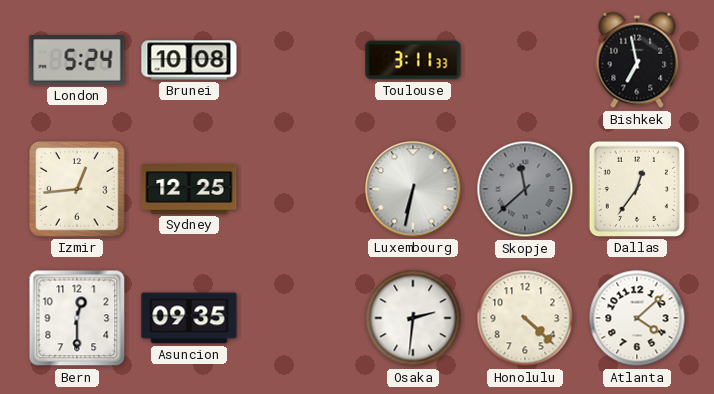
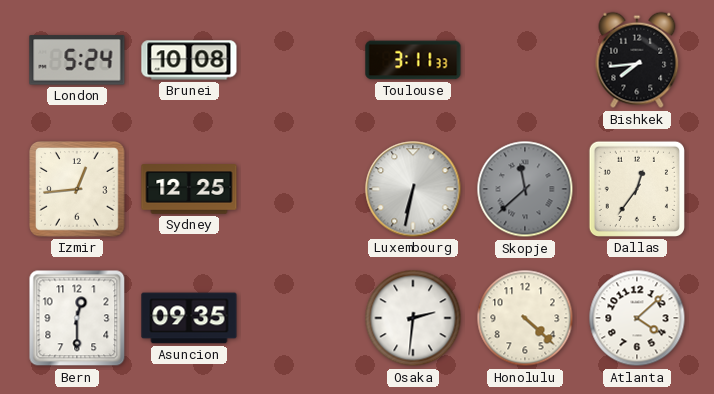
Bishkek: 6:58 -> 7:44
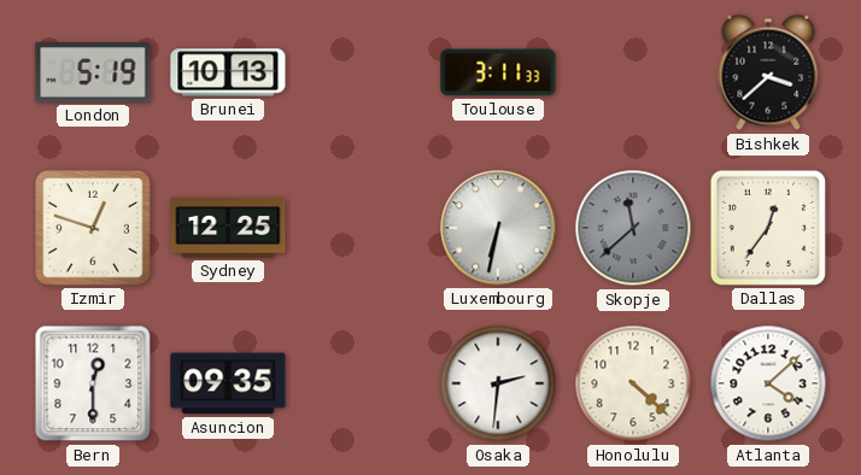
London: 5:24 -> 5:19
Brunei: 10:08 -> 10:13
Bishkek: 7:44 -> 3:38
Izmir: 12:44 -> 12:48
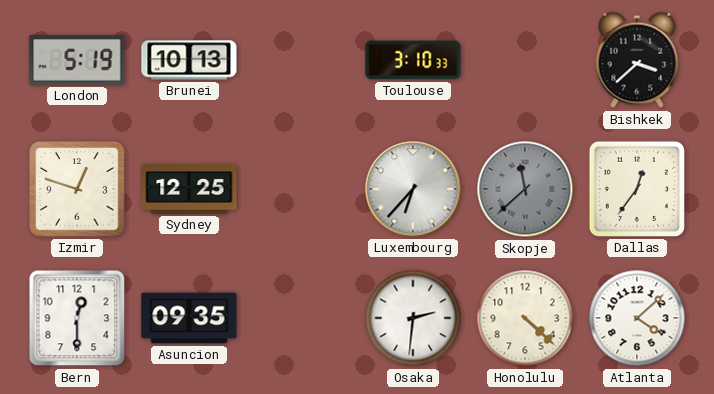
Toulouse: 3:11 -> 3:10
Luxembourg: 6:32 -> 6:37
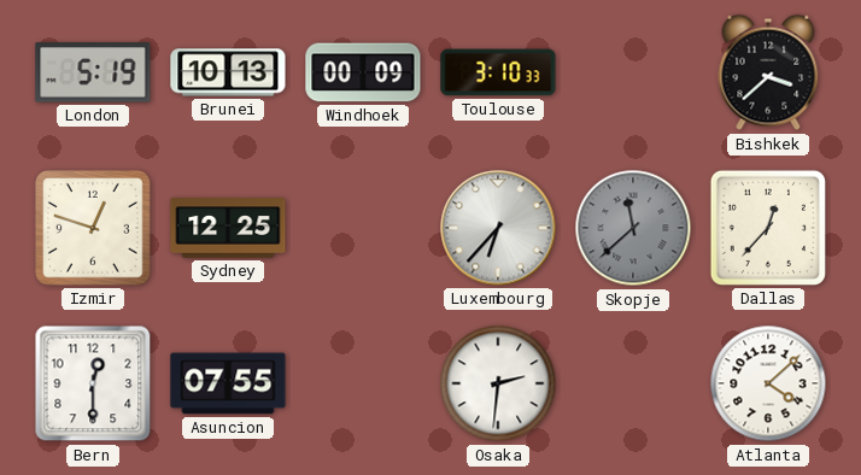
Windhoek: none -> 00:09
Dallas: 12:36 -> 12:37
Asuncion: 09:35 -> 07:55
Honolulu: 4:22 -> none
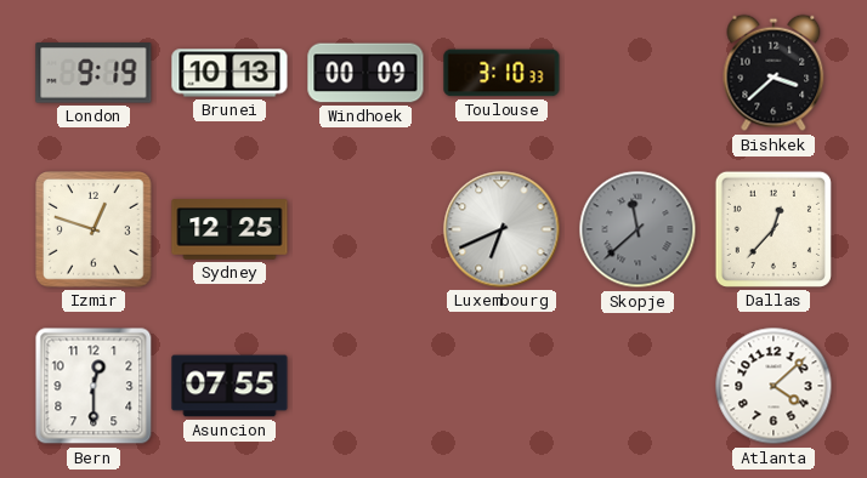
London: 5:19 -> 9:19
Luxembourg: 6:37 -> 6:41
Osaka: 2:31 -> none
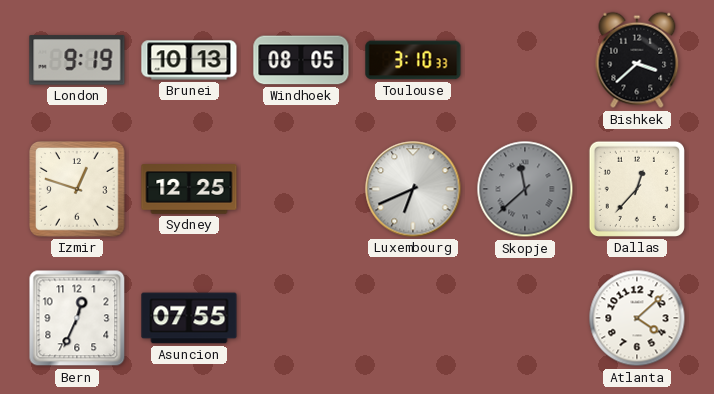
Windhoek: 00:09 -> 08:05
Bern: 12:30 -> 12:34
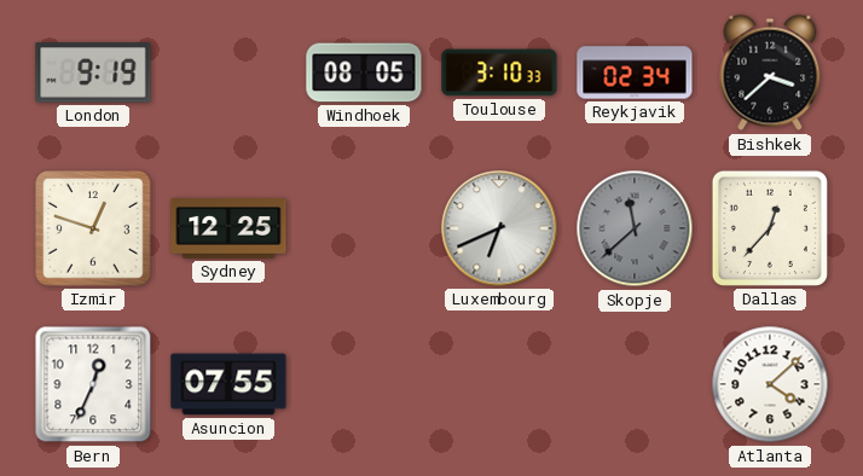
Brunei: 10:13 -> none
Reykjavik: none -> 02:34
